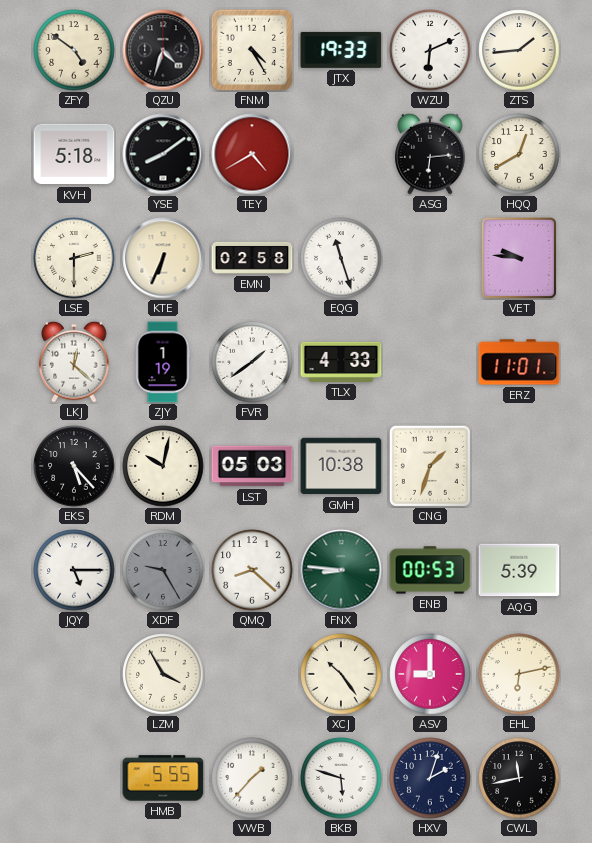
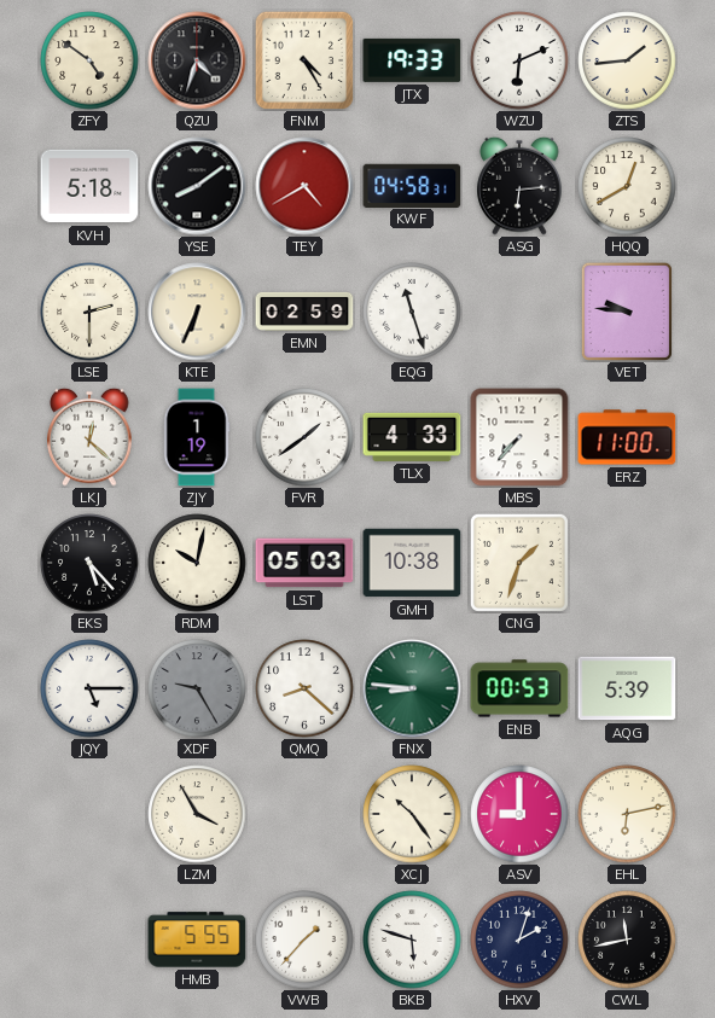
KWF: none -> 04:58
EMN: 02:58 -> 02:59
MBS: none -> 7:37
ERZ: 11:01 -> 11:00
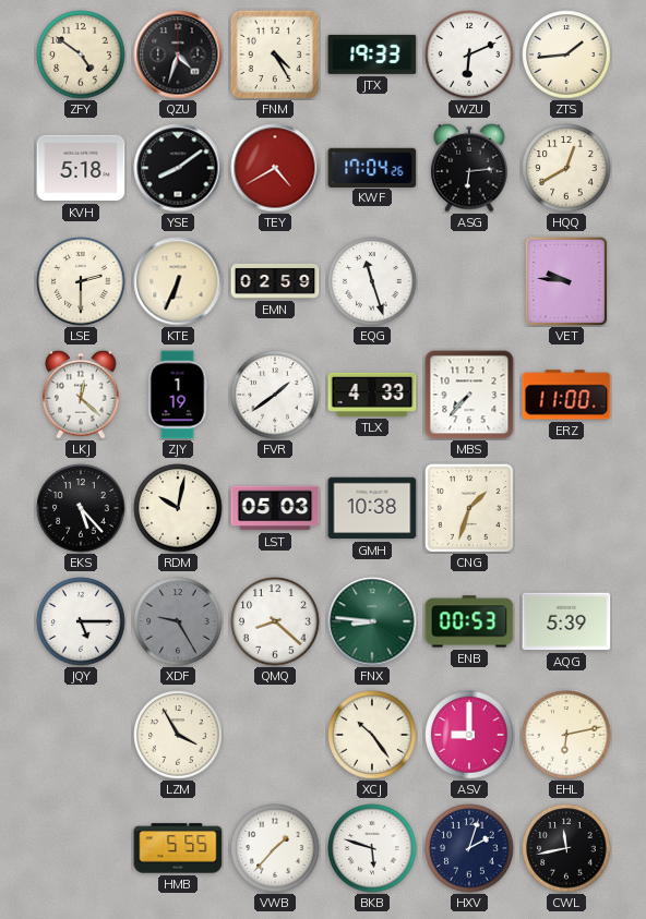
KWF: 04:58 -> 17:04
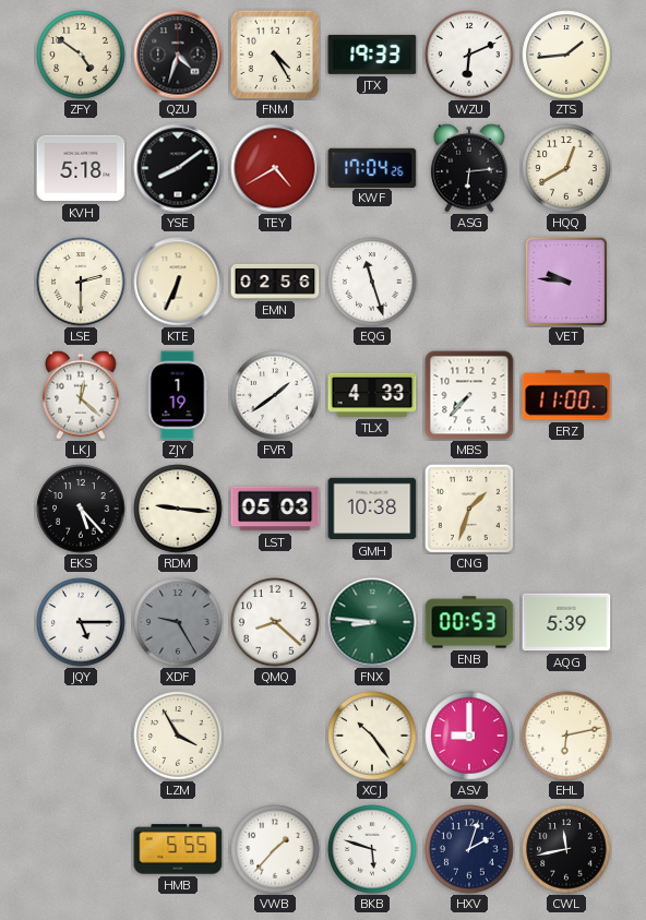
EMN: 02:59 -> 02:56
RDM: 10:02 -> 9:16
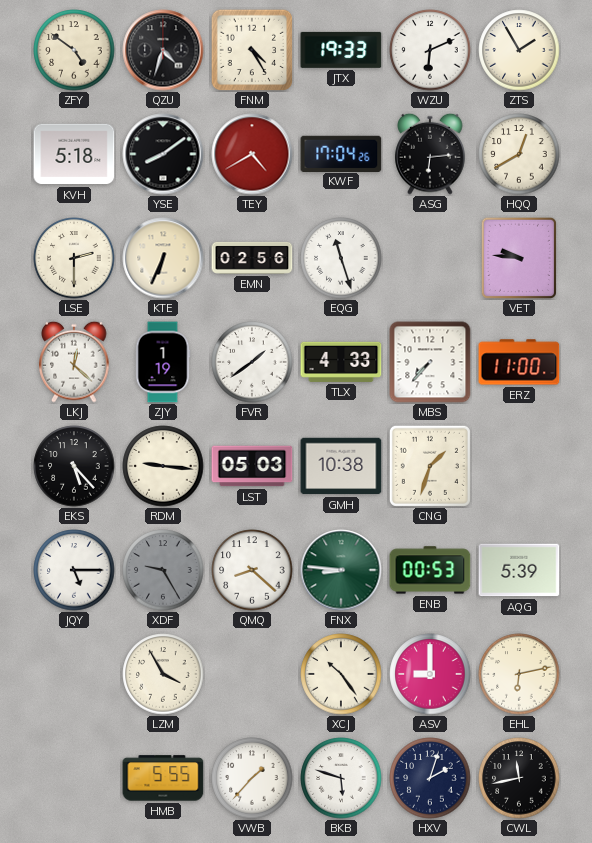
ZTS: 1:44 -> 1:55
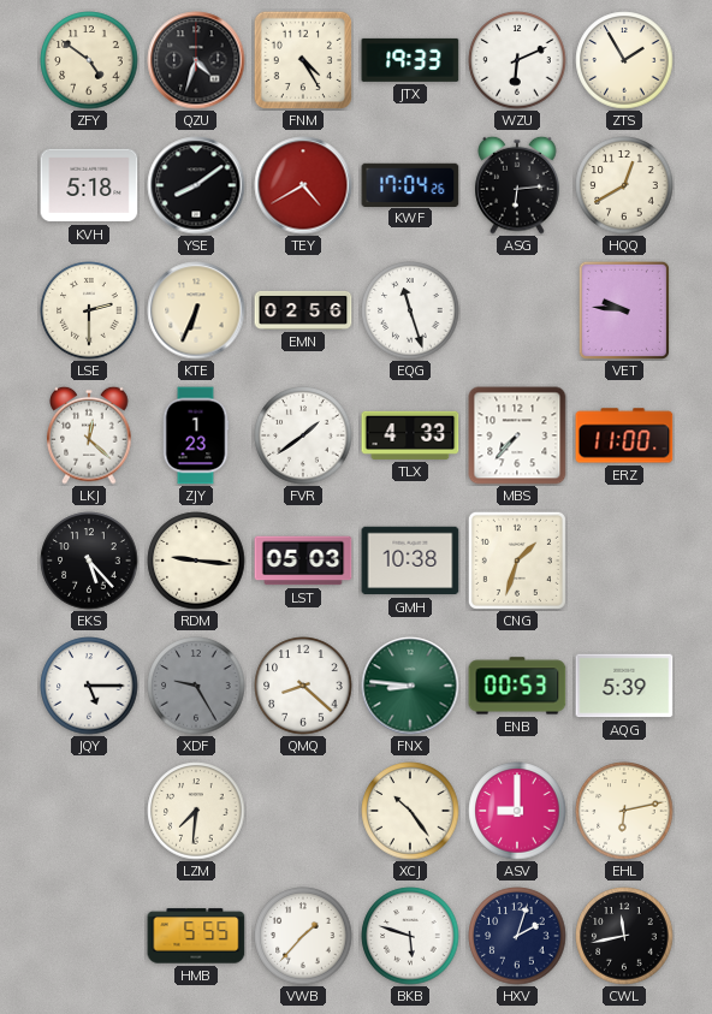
ZJY: 1:19 -> 1:23
LZM: 3:55 -> 7:31
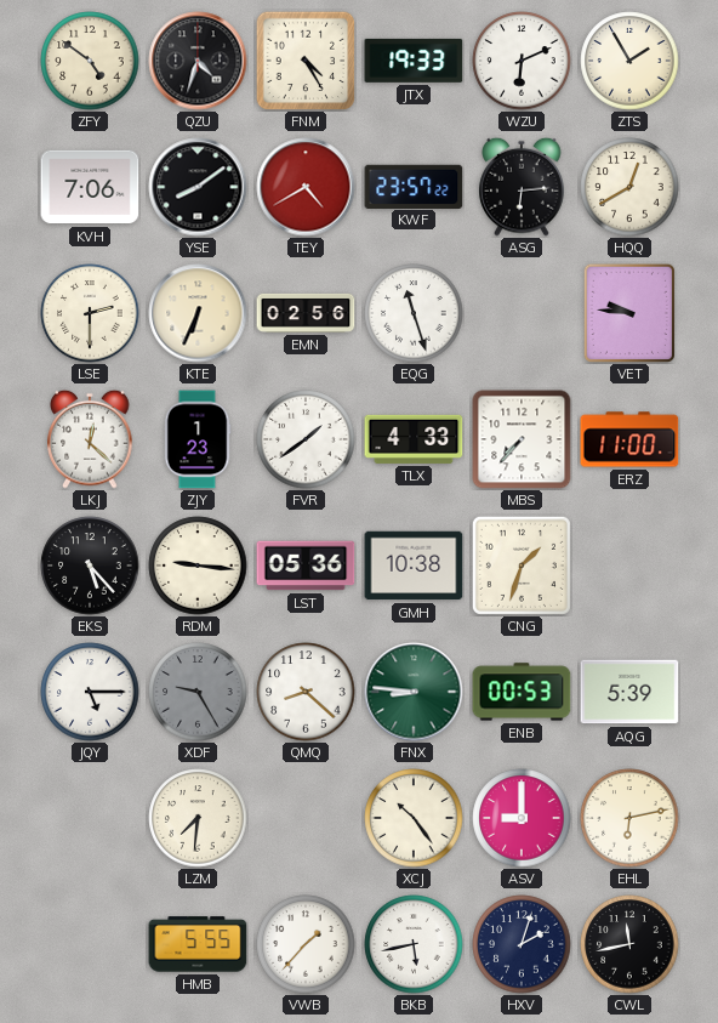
KVH: 5:18 -> 7:06
KWF: 17:04 -> 23:57
LST: 05:03 -> 05:36
BKB: 5:48 -> 5:43
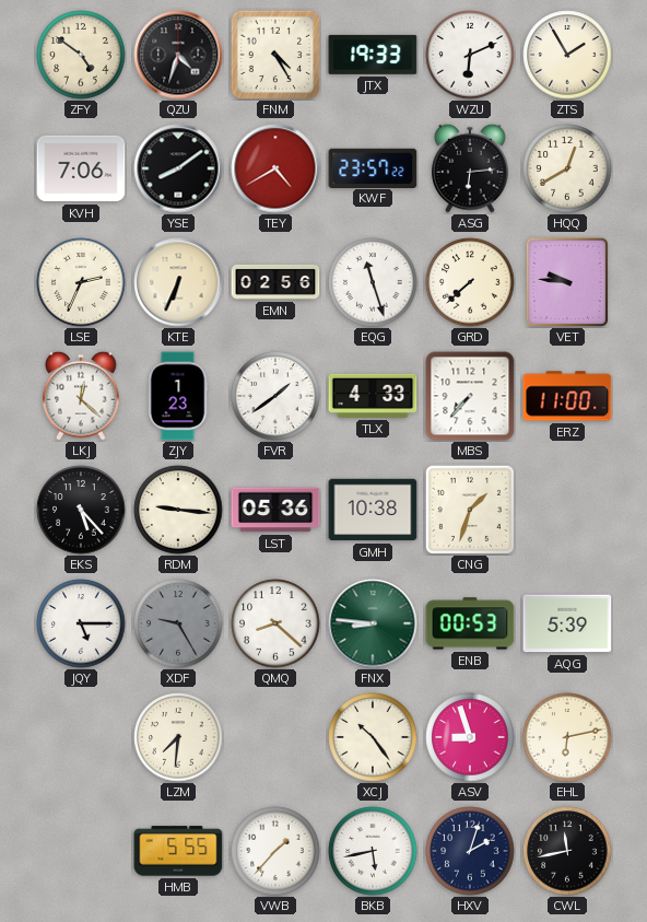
LSE: 2:30 -> 2:34
GRD: none -> 7:38
ASV: 9:00 -> 8:57
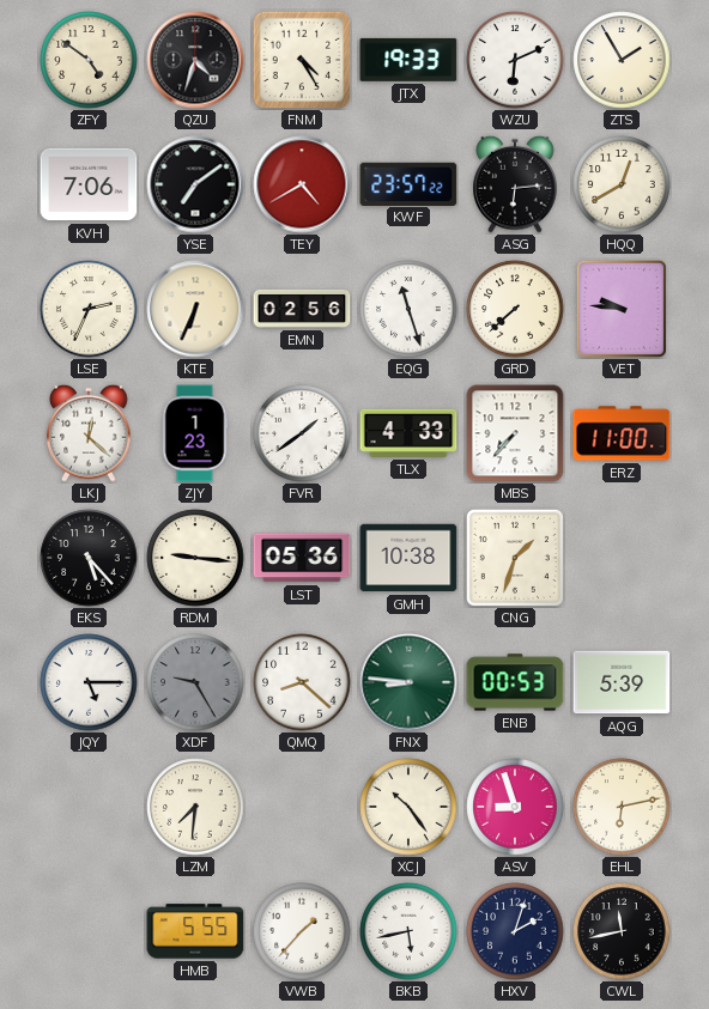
YSE: 8:09 -> 7:09
